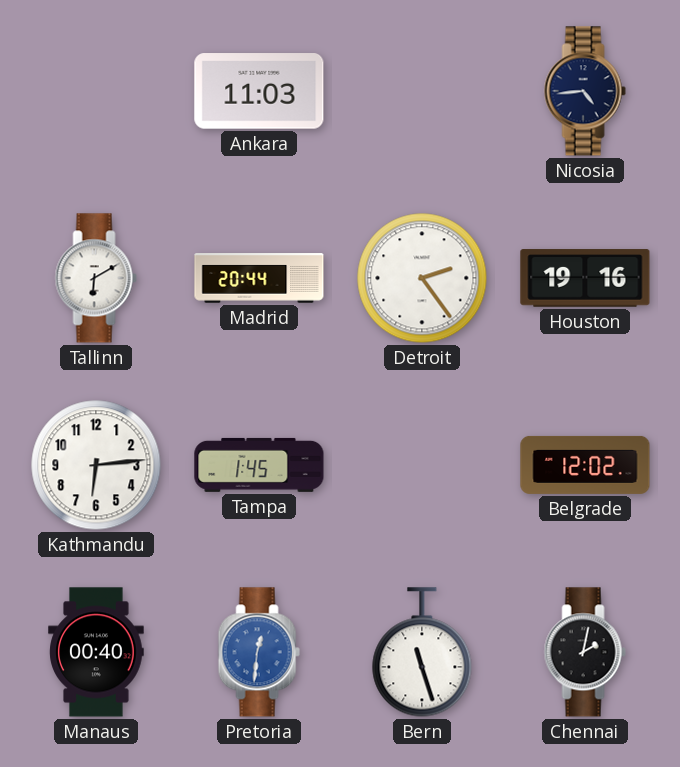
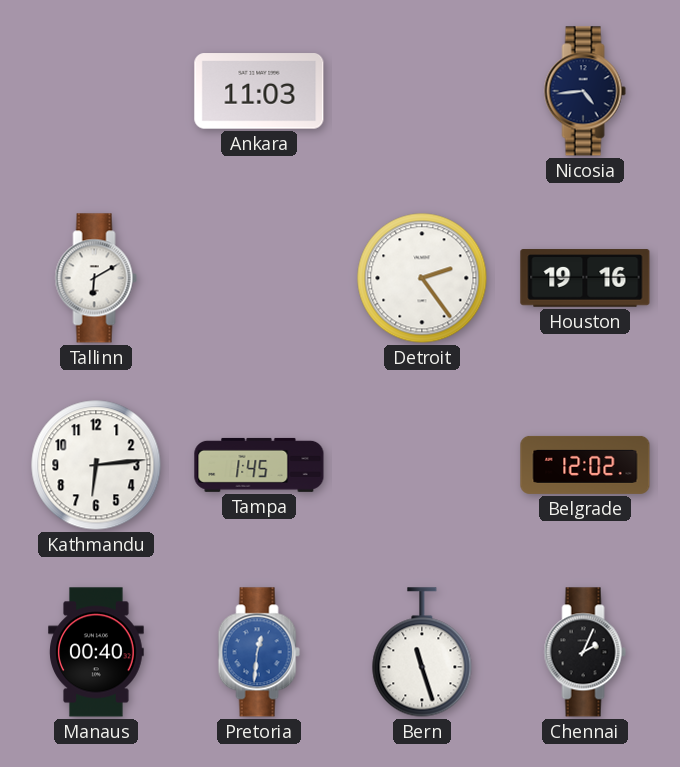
Madrid: 20:44 -> none
Chennai: 2:02 -> 2:04
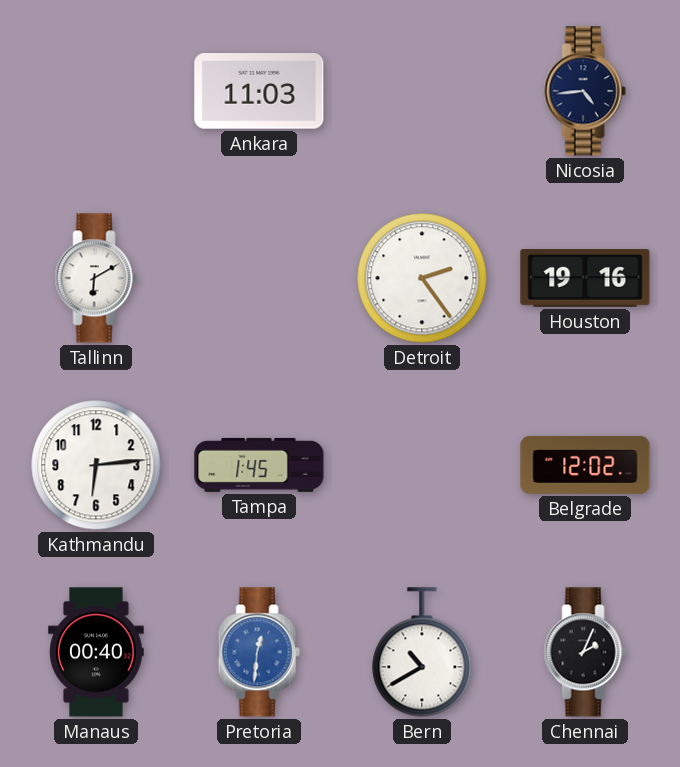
Bern: 11:27 -> 10:40
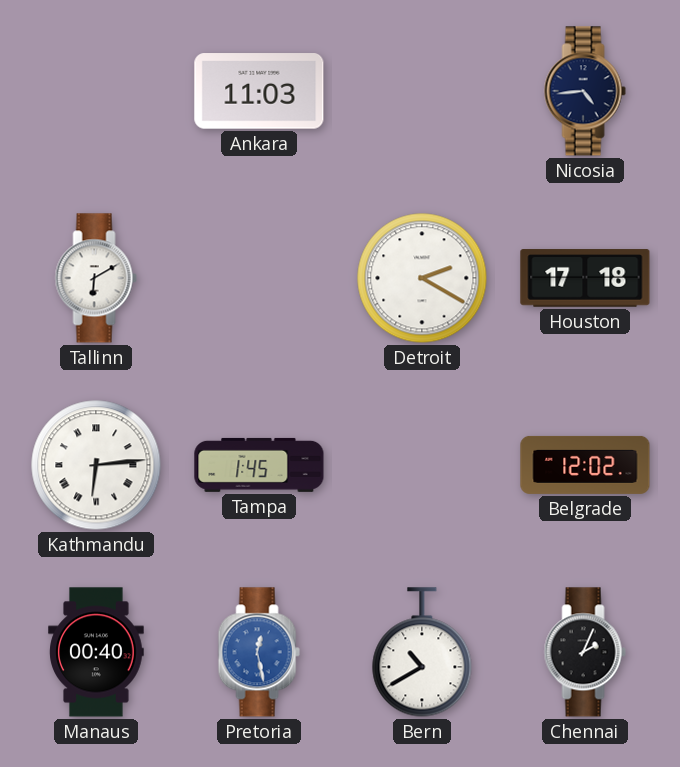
Detroit: 2:24 -> 2:20
Houston: 19:16 -> 17:18
Kathmandu numerals: Arabic -> Roman
Pretoria: 12:31 -> 12:28
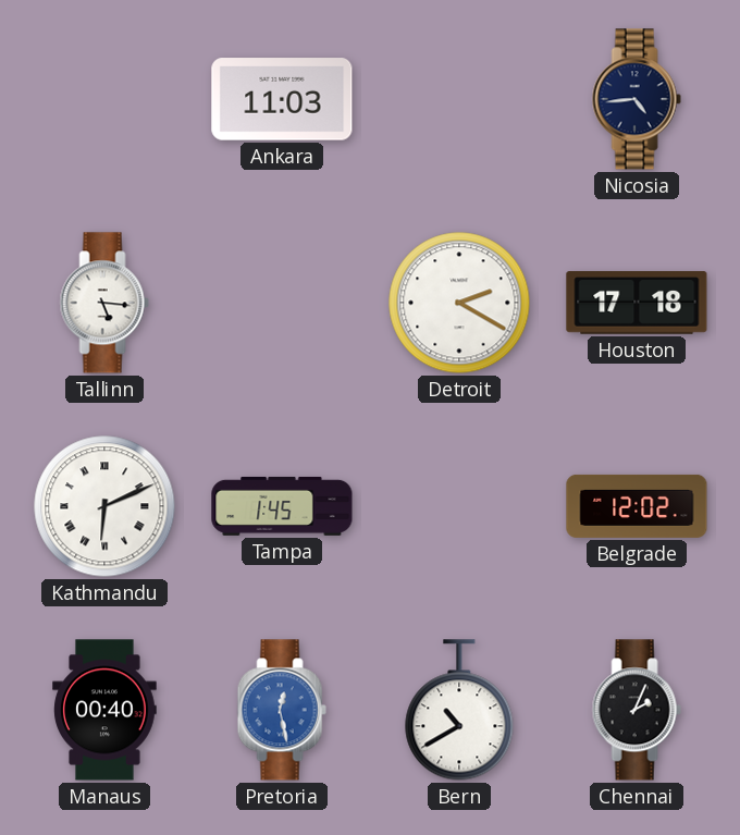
Tallinn: 6:10 -> 5:16
Kathmandu: 6:14 -> 6:11
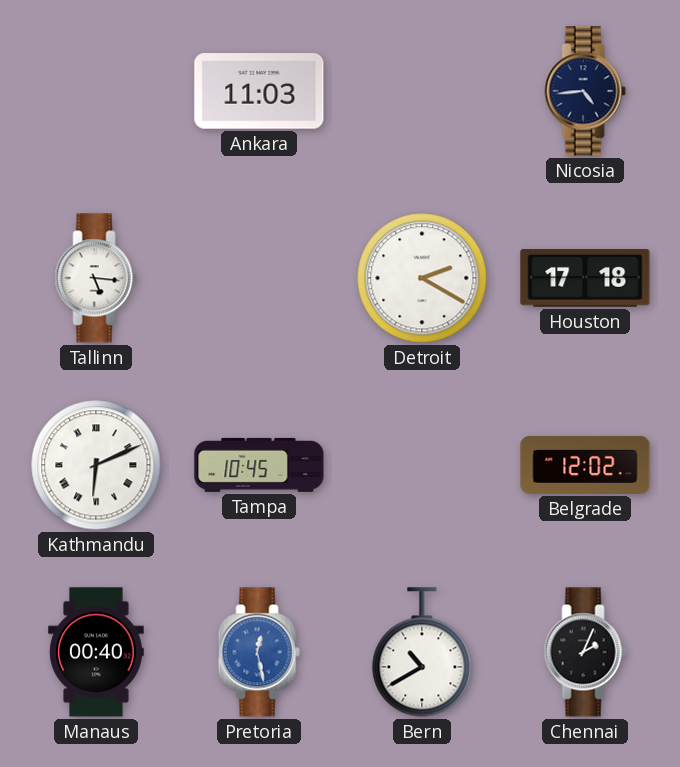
Tampa: 1:45 -> 10:45
